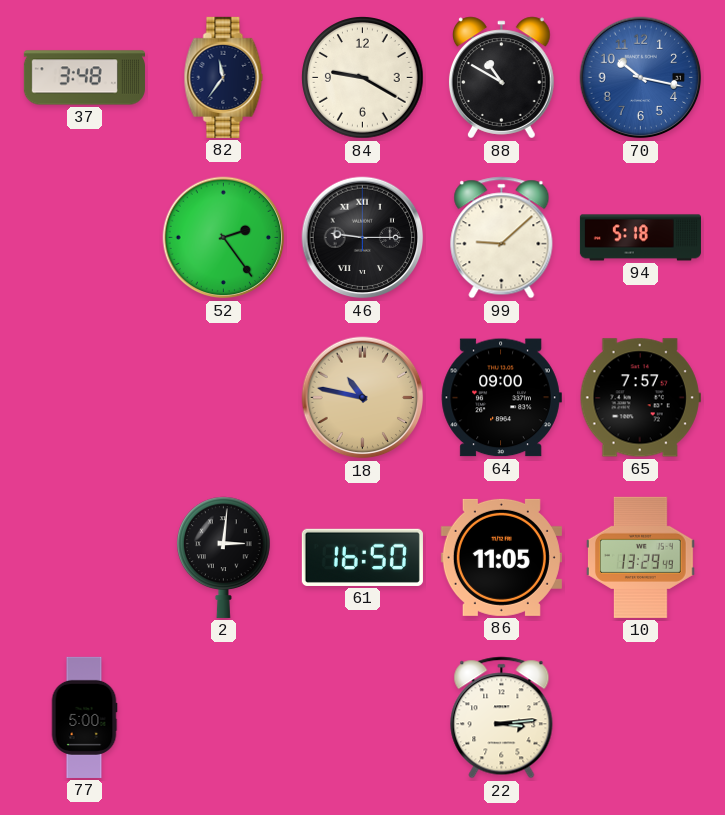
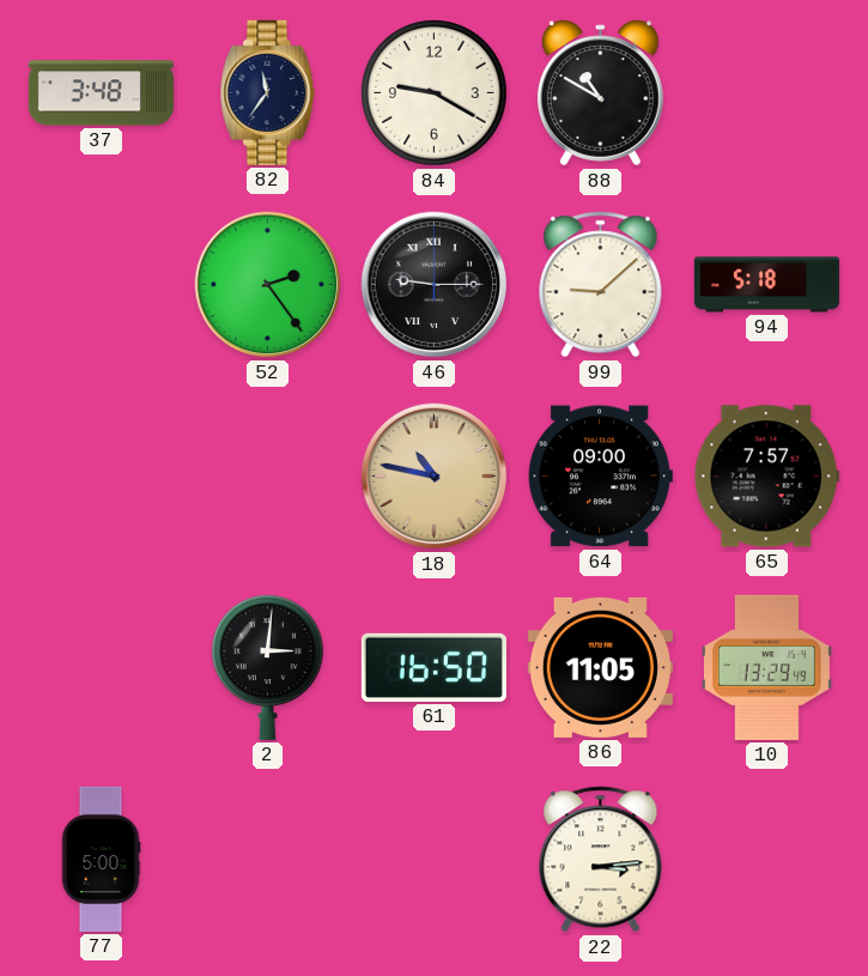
70: 10:17 -> none
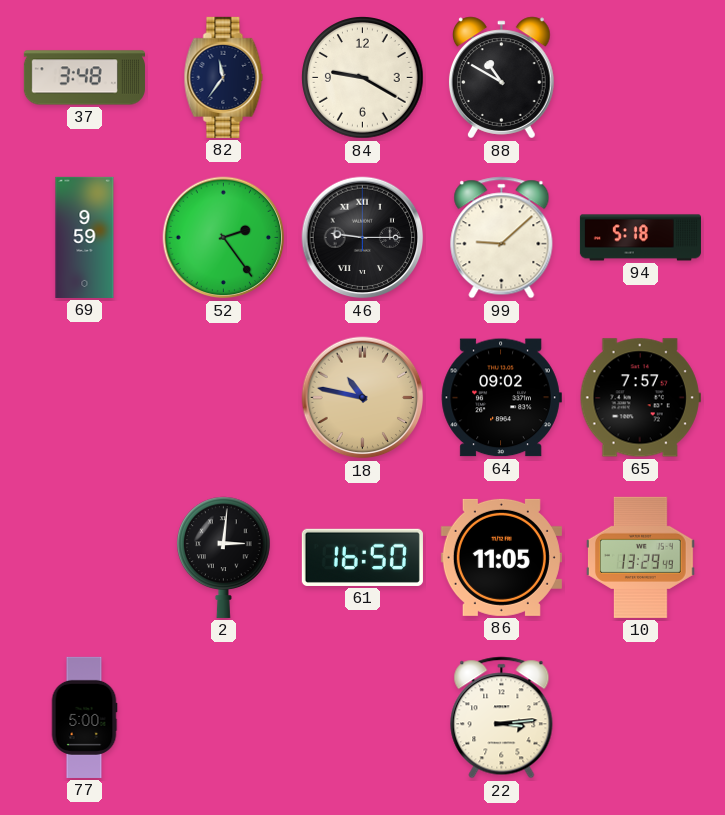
69: none -> 9:59
64: 09:00 -> 09:02
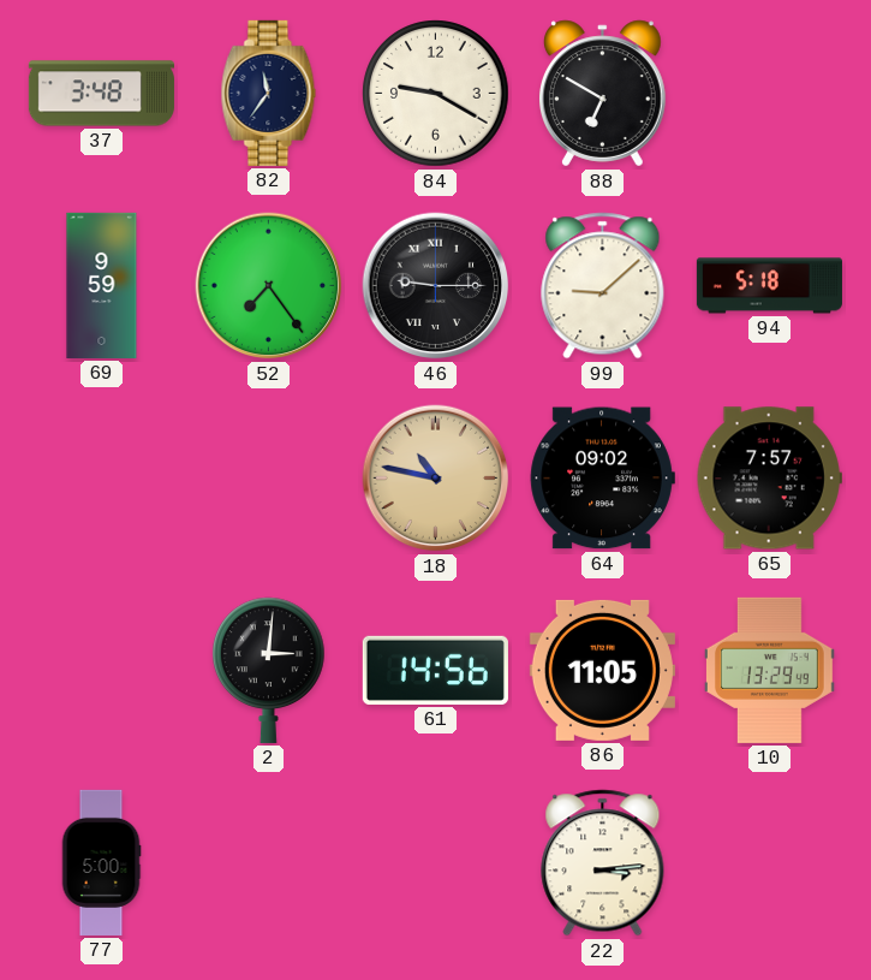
88: 10:50 -> 6:50
52: 2:24 -> 7:24
61: 16:50 -> 14:56
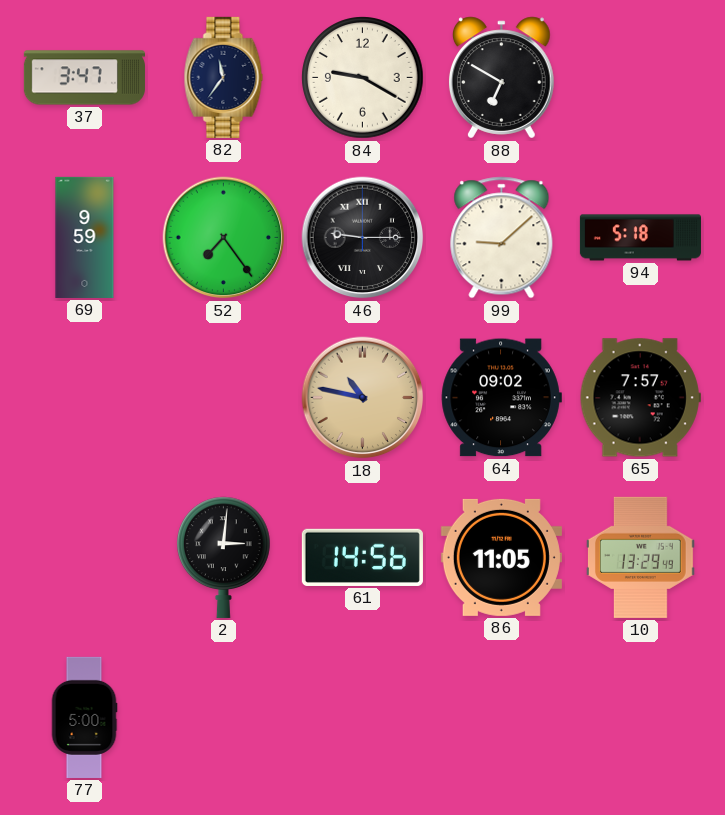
37: 3:48 -> 3:47
22: 3:14 -> none
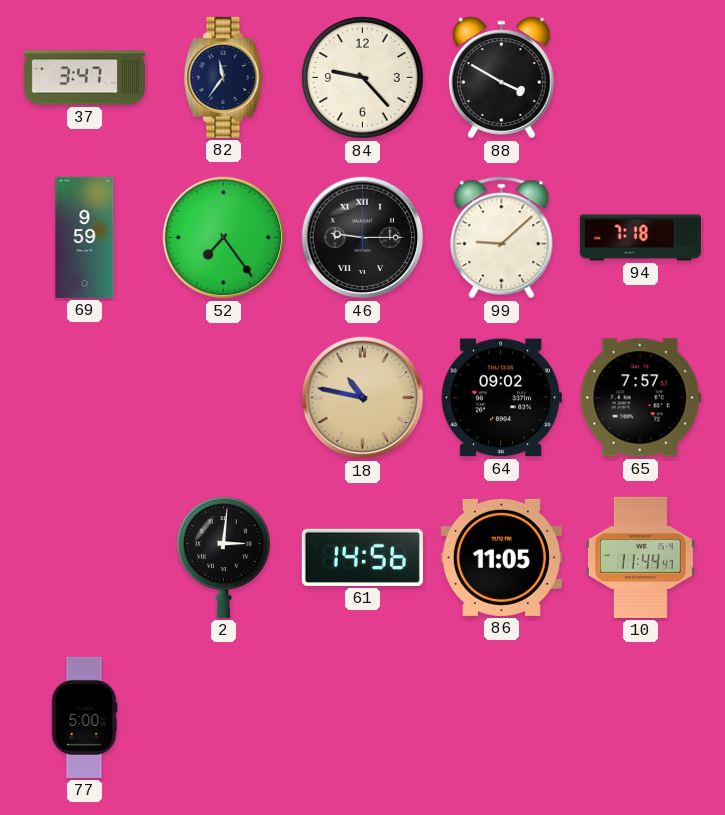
84: 9:20 -> 9:23
88: 6:50 -> 3:50
94: 5:18 -> 7:18
10: 13:29 -> 11:44
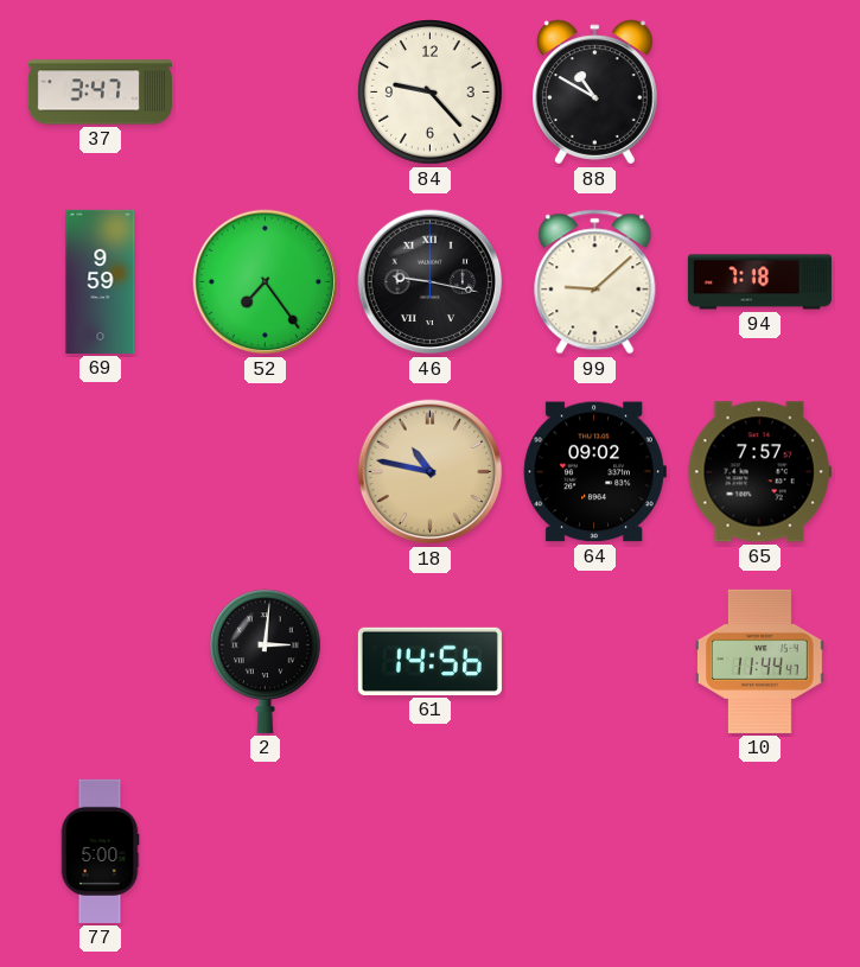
82: 11:36 -> none
88: 3:50 -> 10:50
46: 9:15 -> 9:17
86: 11:05 -> none
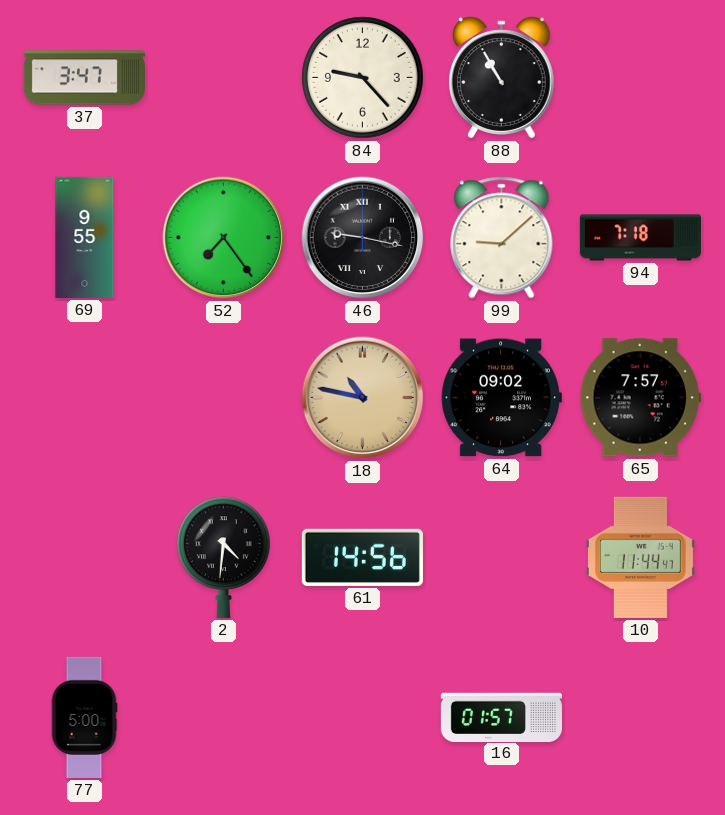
88: 10:50 -> 10:55
69: 9:59 -> 9:55
2: 3:01 -> 4:31
16: none -> 01:57
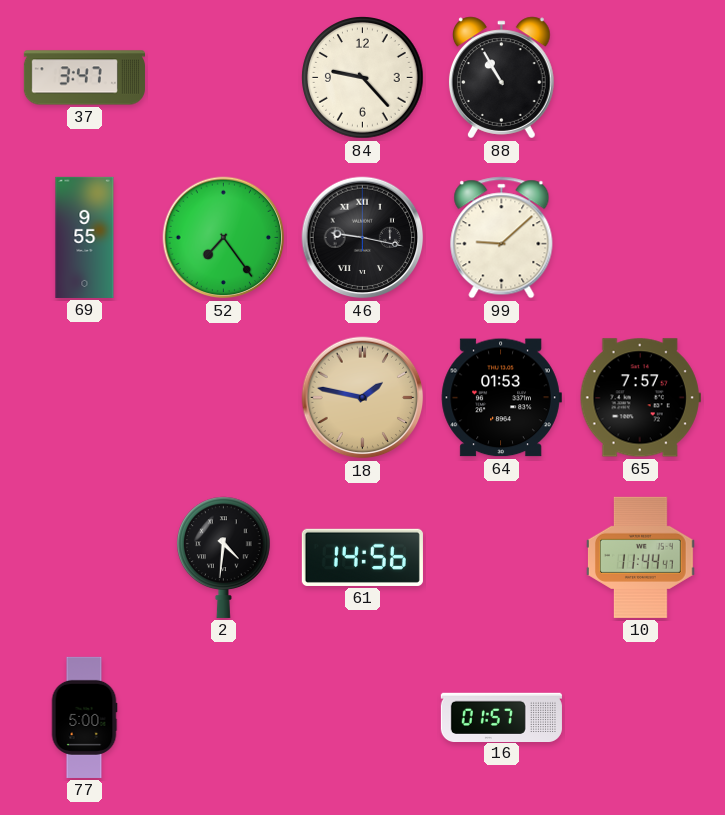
94: 7:18 -> none
18: 10:47 -> 1:47
64: 09:02 -> 01:53
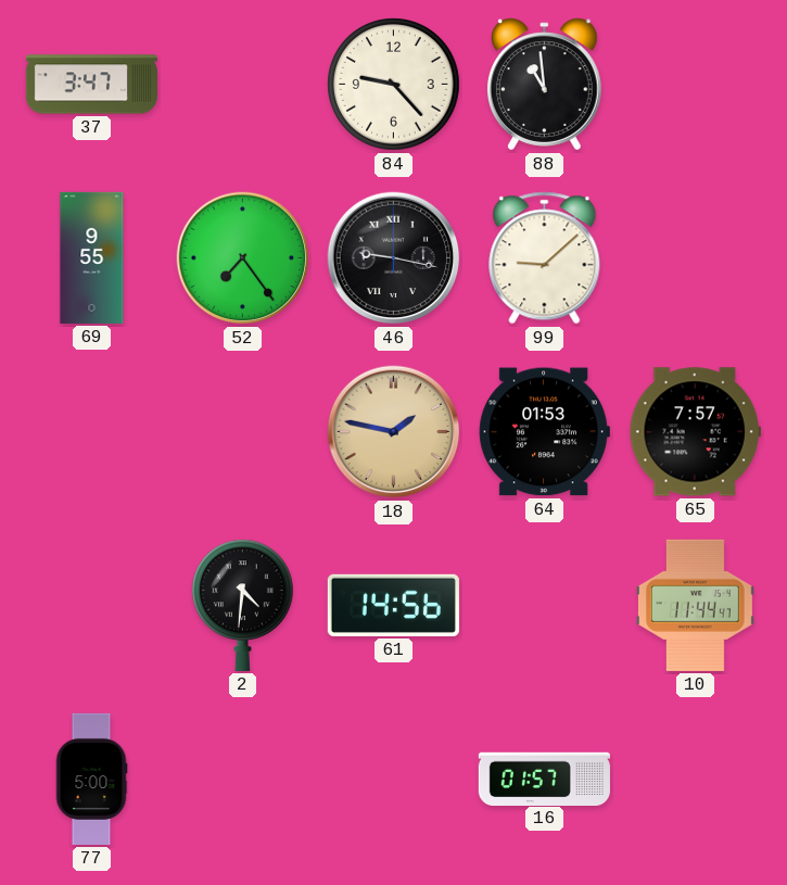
88: 10:55 -> 10:59
